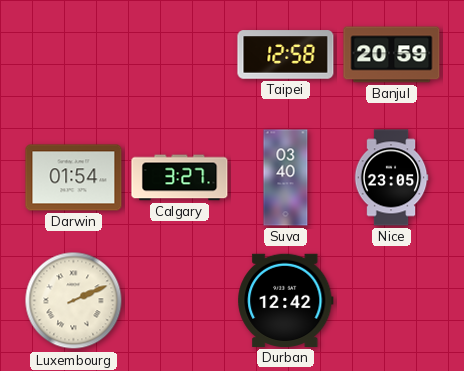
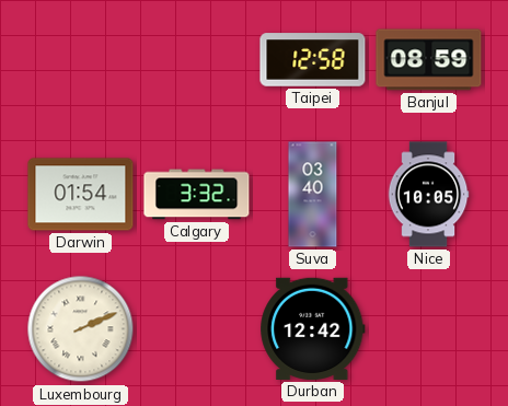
Banjul: 20:59 -> 08:59
Calgary: 3:27 -> 3:32
Nice: 23:05 -> 10:05
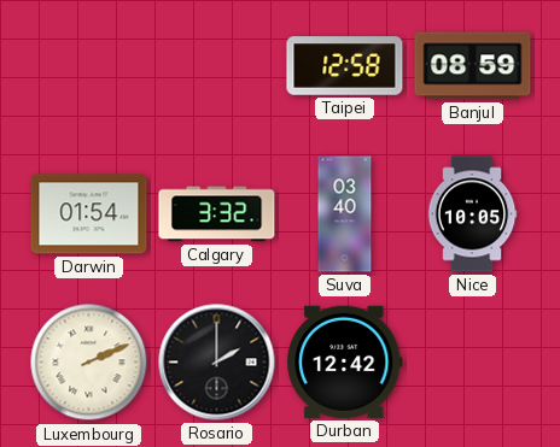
Rosario: none -> 2:00
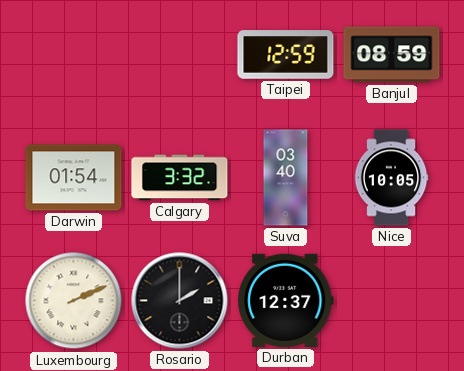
Taipei: 12:58 -> 12:59
Durban: 12:42 -> 12:37
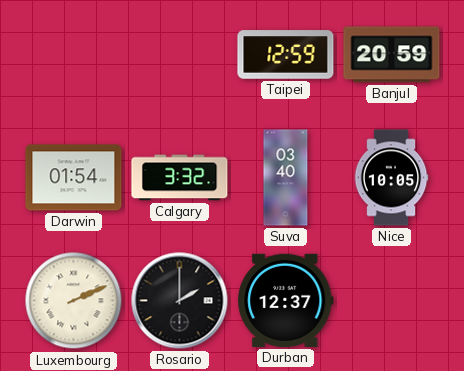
Banjul: 08:59 -> 20:59
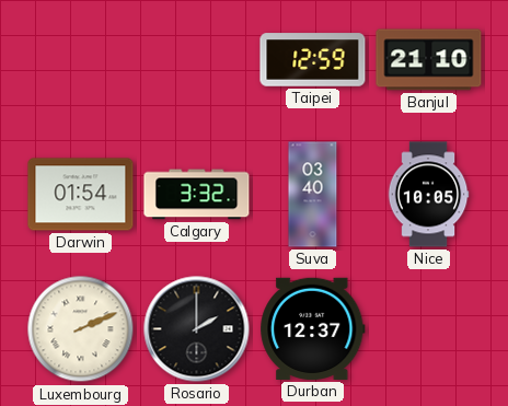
Banjul: 20:59 -> 21:10
